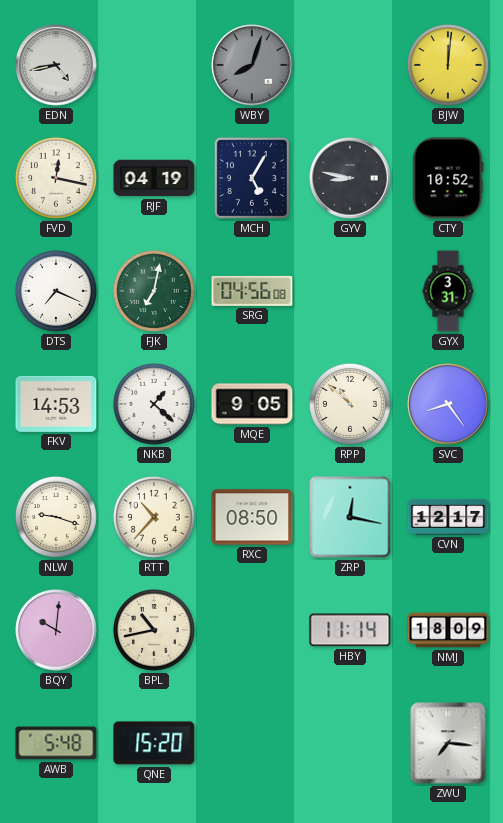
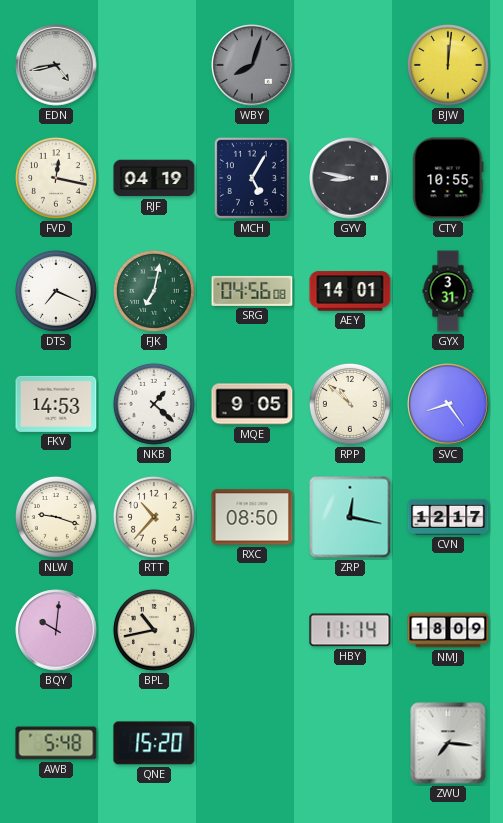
CTY: 10:52 -> 10:55
AEY: none -> 14:01
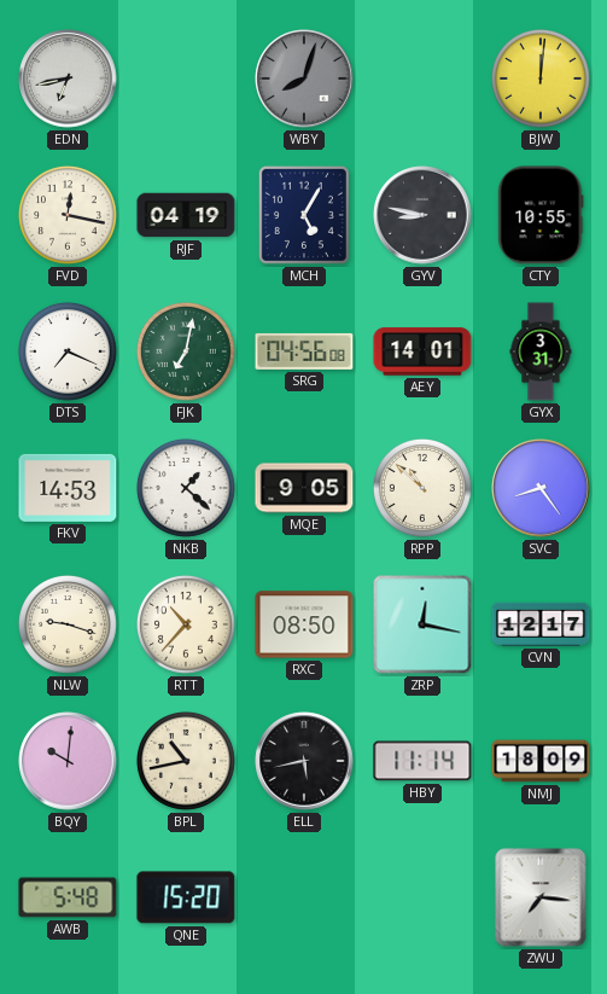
EDN: 4:43 -> 6:43
ELL: none -> 5:43
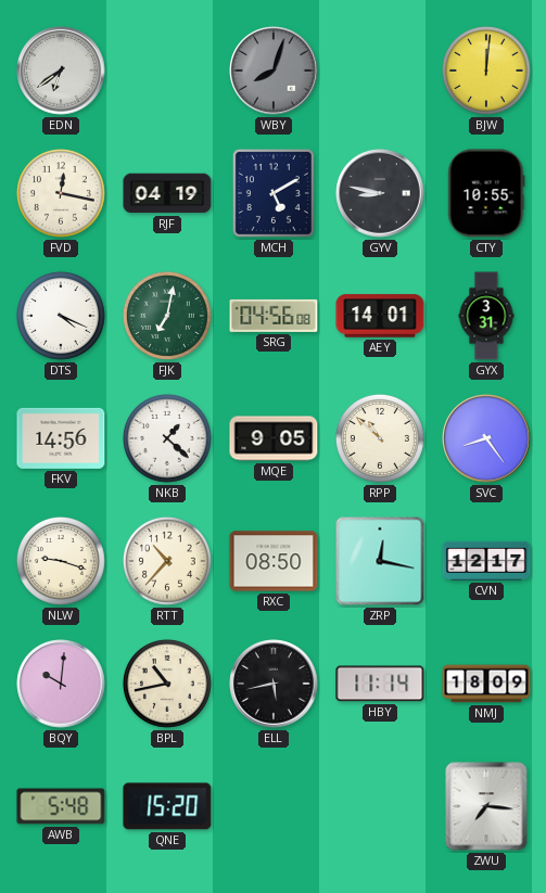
EDN: 6:43 -> 6:39
MCH: 5:05 -> 5:10
DTS: 7:19 -> 4:19
FKV: 14:53 -> 14:56
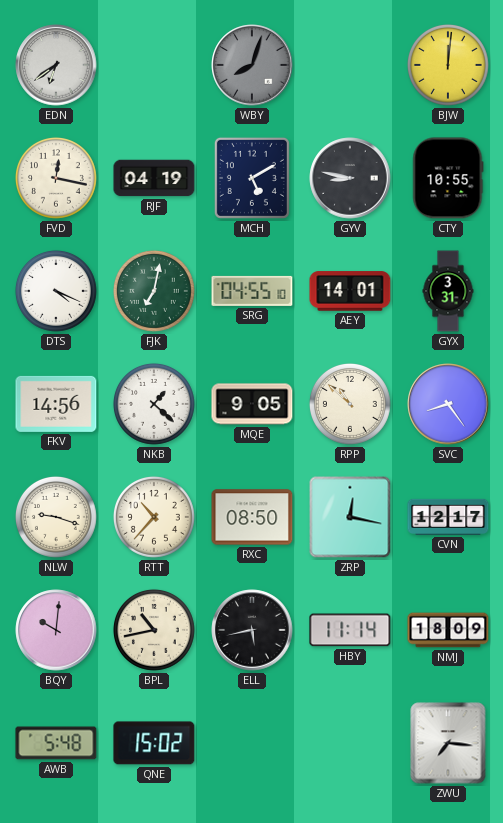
SRG: 04:56 -> 04:55
QNE: 15:20 -> 15:02
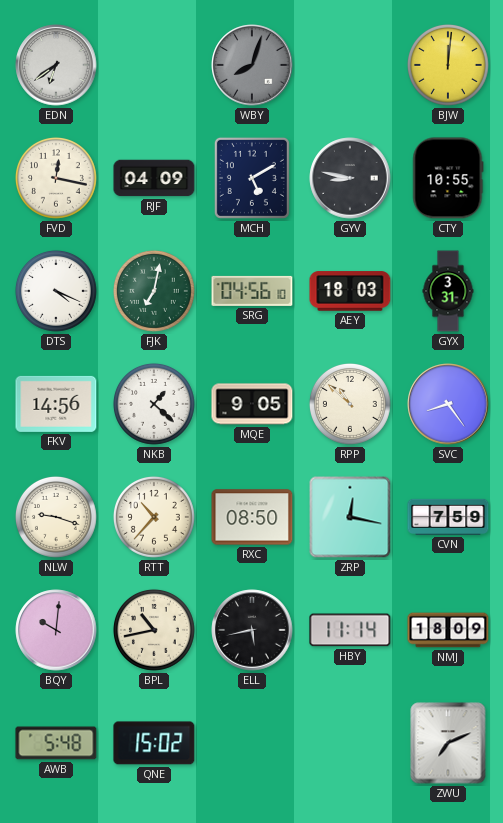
RJF: 04:19 -> 04:09
SRG: 04:55 -> 04:56
AEY: 14:01 -> 18:03
CVN: 12:17 -> 7:59
ZWU: 7:16 -> 7:11
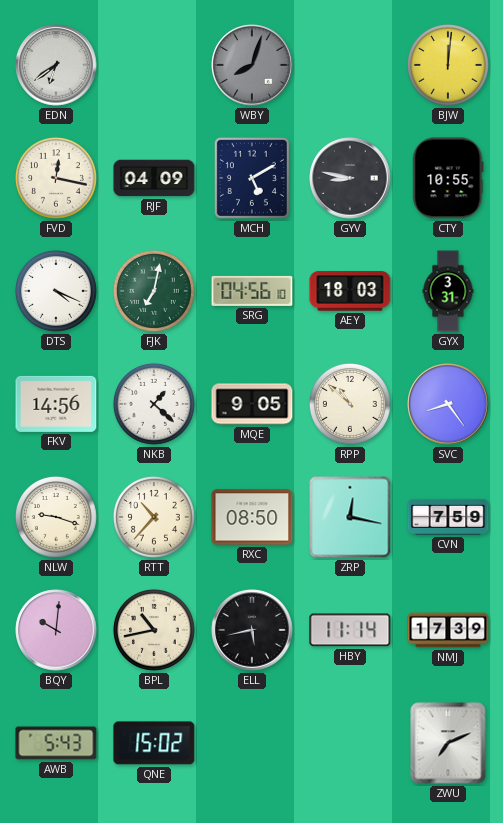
NMJ: 18:09 -> 17:39
AWB: 5:48 -> 5:43
